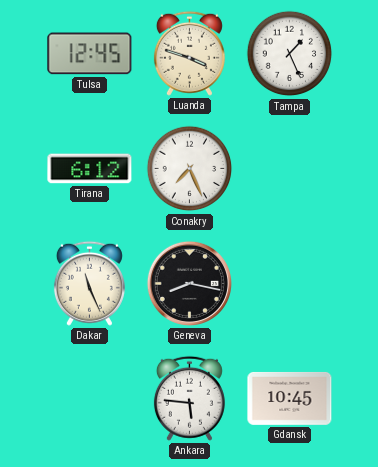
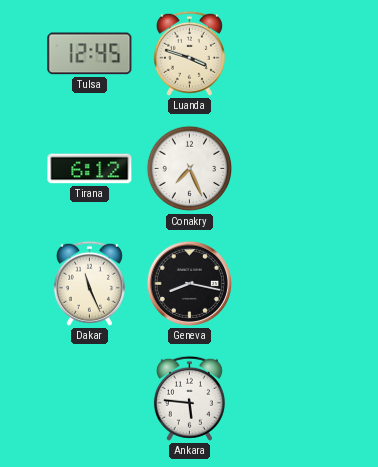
Tampa: 1:26 -> none
Gdansk: 10:45 -> none
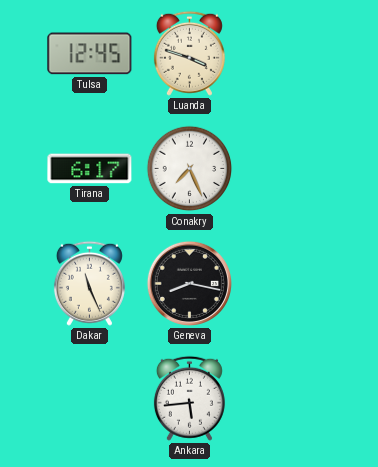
Tirana: 6:12 -> 6:17
Ankara: 5:46 -> 5:44
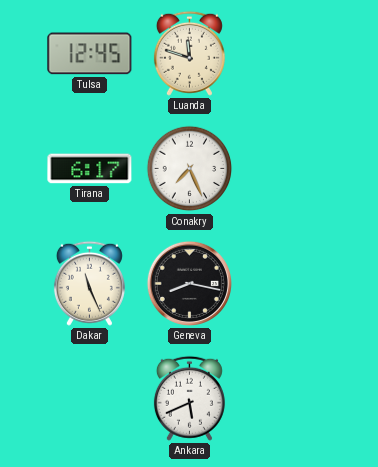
Luanda: 3:48 -> 11:48
Ankara: 5:44 -> 5:41
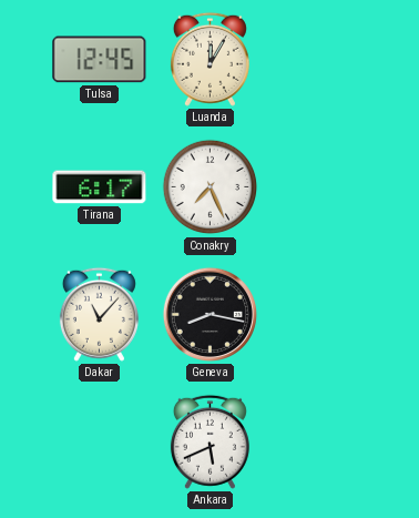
Luanda: 11:48 -> 12:05
Dakar: 11:26 -> 11:07
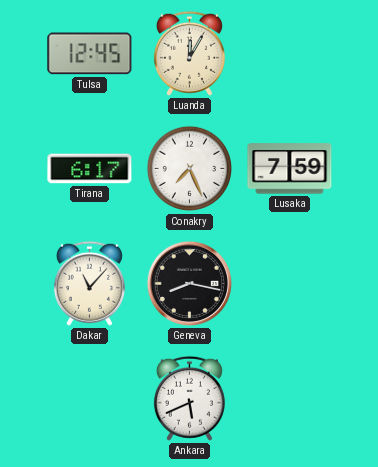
Lusaka: none -> 7:59
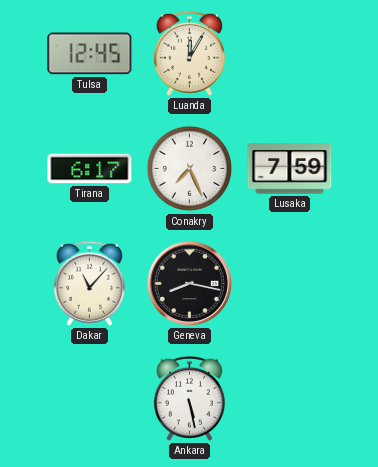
Ankara: 5:41 -> 5:28
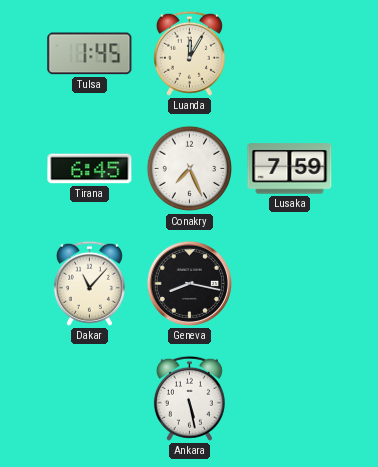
Tulsa: 12:45 -> 1:45
Tirana: 6:17 -> 6:45
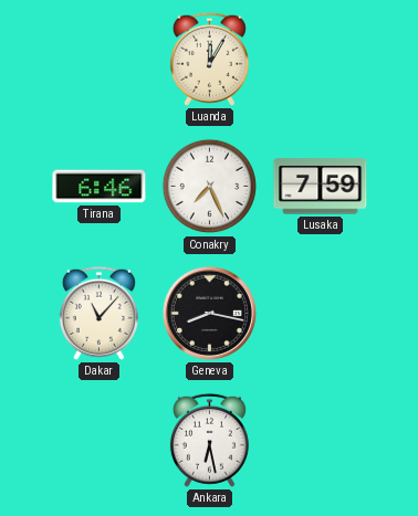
Tulsa: 1:45 -> none
Tirana: 6:45 -> 6:46
Ankara: 5:28 -> 6:28
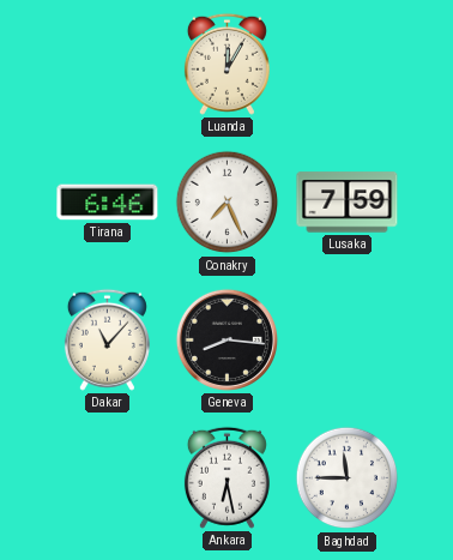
Geneva: 8:17 -> 8:16
Baghdad: none -> 11:45
